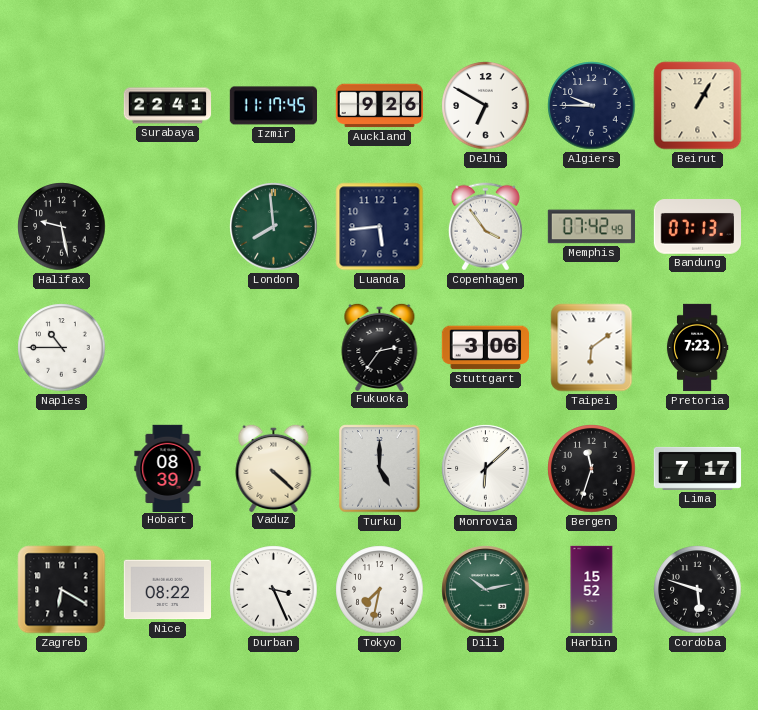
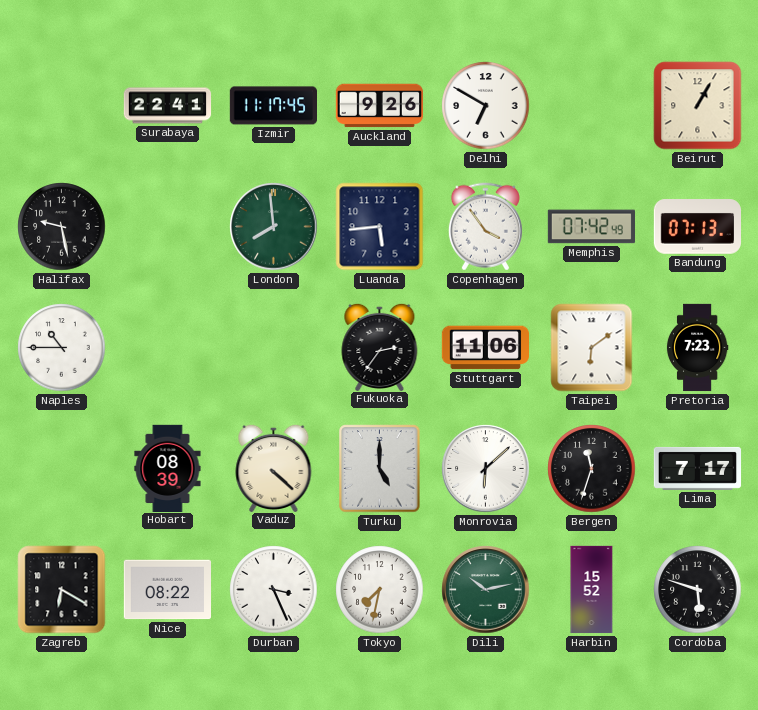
Algiers: 9:45 -> none
Stuttgart: 3:06 -> 11:06
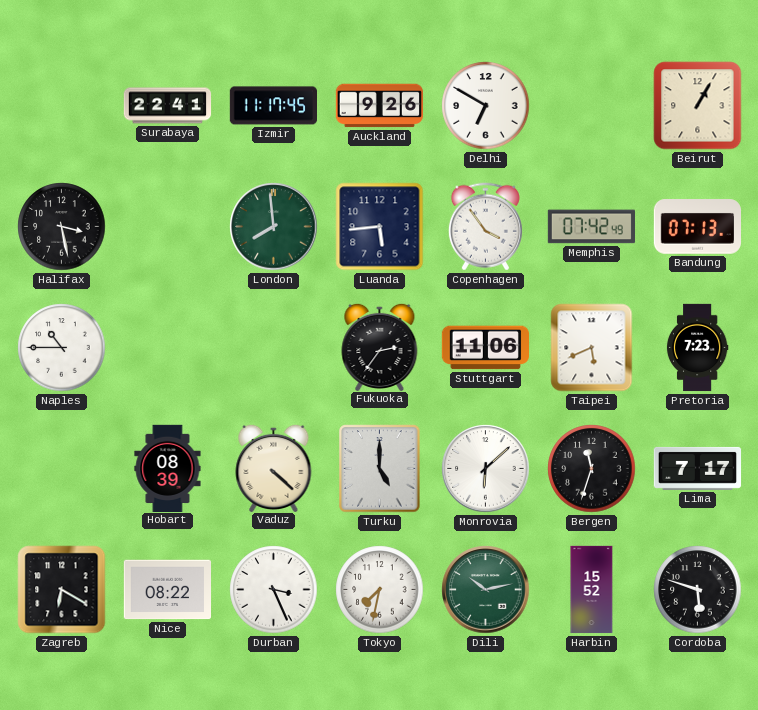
Halifax: 9:28 -> 3:28
Taipei: 6:09 -> 5:41
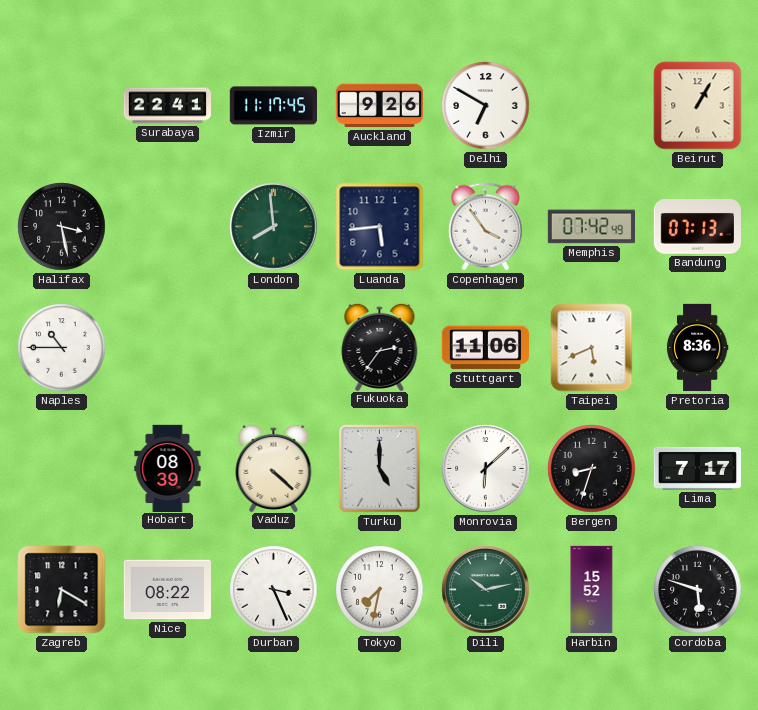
Pretoria: 7:23 -> 8:36
Bergen: 11:33 -> 8:33
